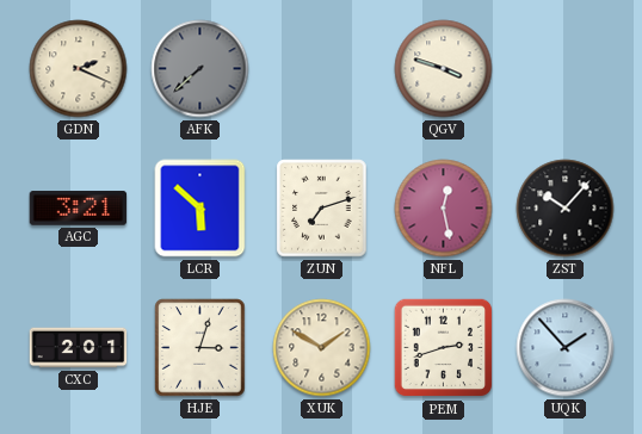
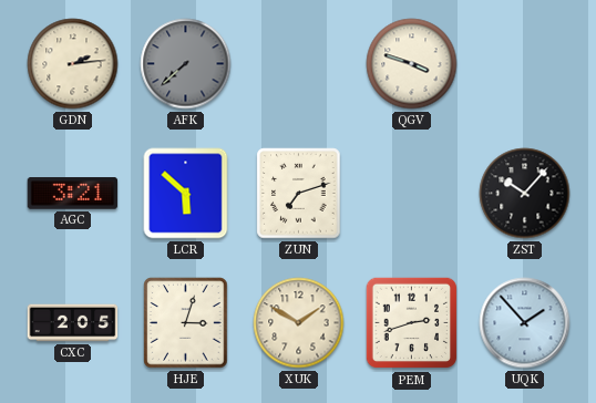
GDN: 2:19 -> 2:14
NFL: 12:28 -> none
CXC: 2:01 -> 2:05
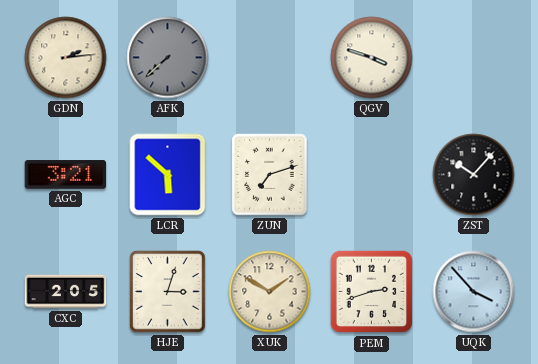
UQK: 1:53 -> 3:53
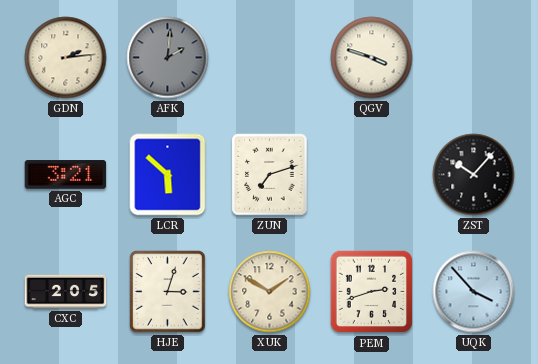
AFK: 7:38 -> 2:01
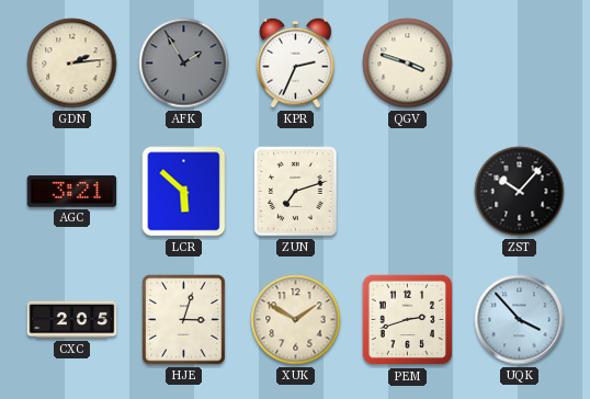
AFK: 2:01 -> 1:55
KPR: none -> 2:34
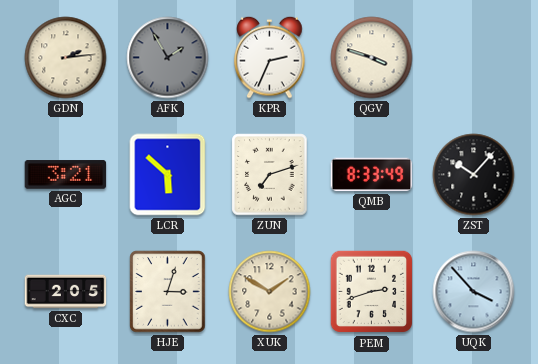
QMB: none -> 8:33
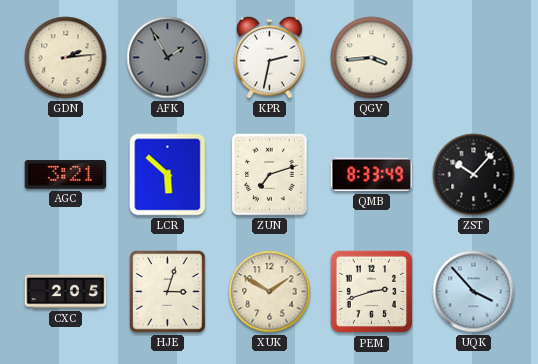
KPR: 2:34 -> 2:32
QGV: 3:48 -> 3:44
